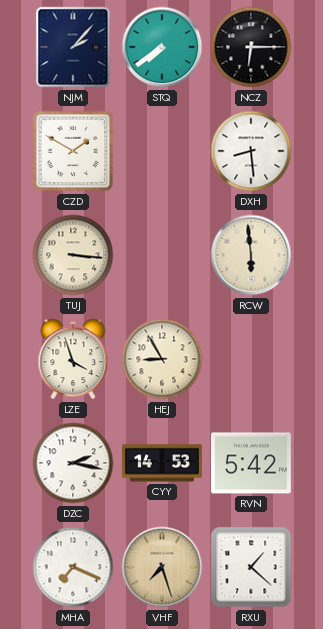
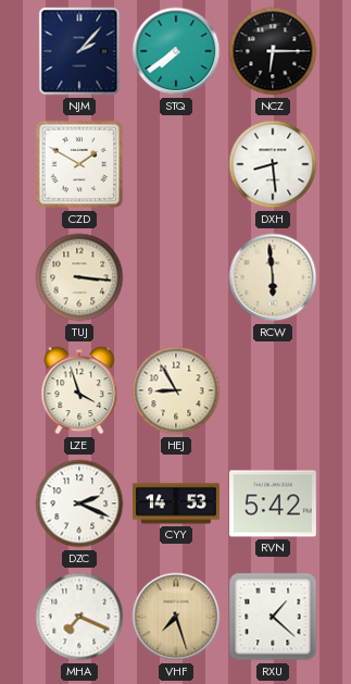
DZC: 2:17 -> 2:19
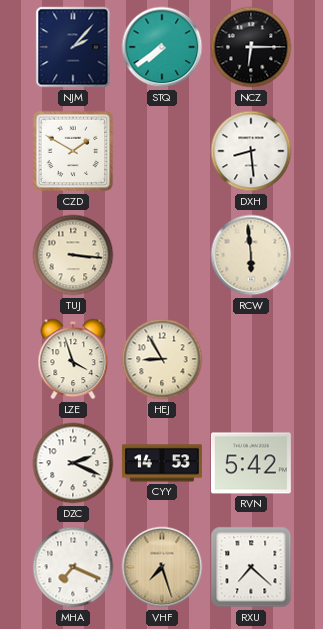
RXU: 1:22 -> 7:22
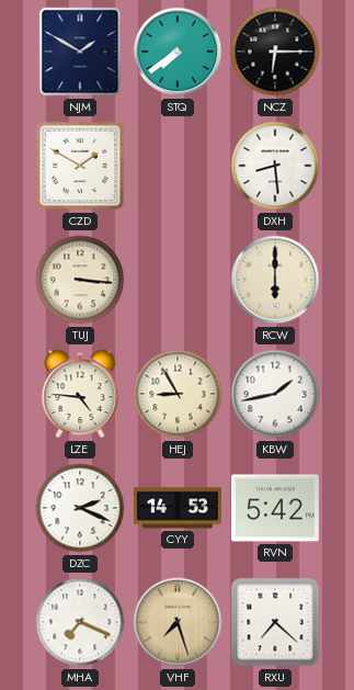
NJM: 2:07 -> 1:50
RCW: 5:59 -> 6:00
LZE: 3:57 -> 4:46
KBW: none -> 1:43
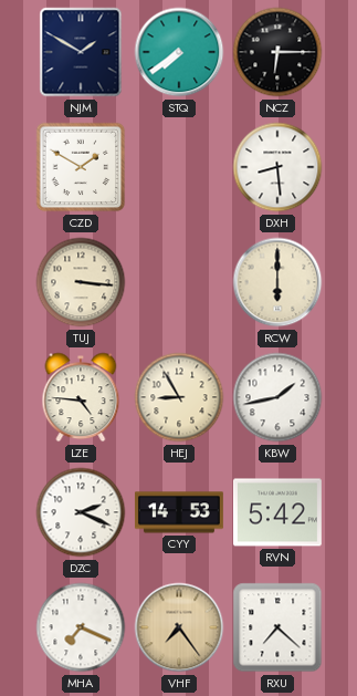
VHF: 7:27 -> 7:24
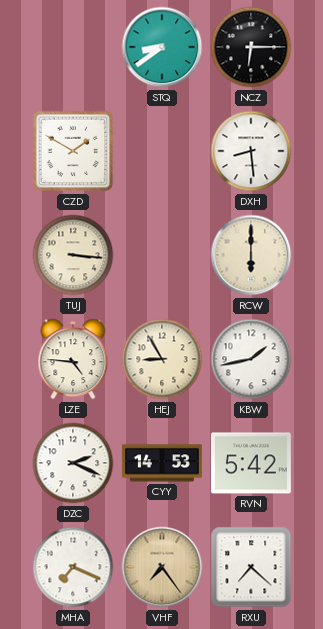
NJM: 1:50 -> none
STQ: 7:39 -> 8:39
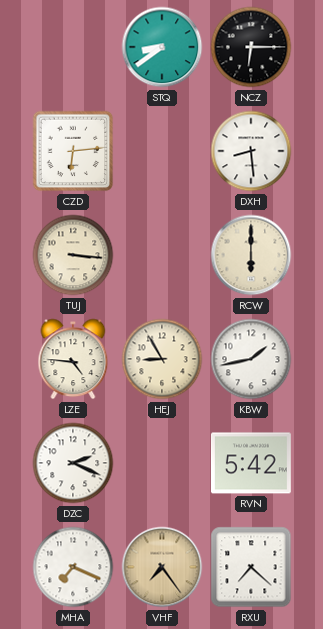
CZD: 1:50 -> 6:14
CYY: 14:53 -> none
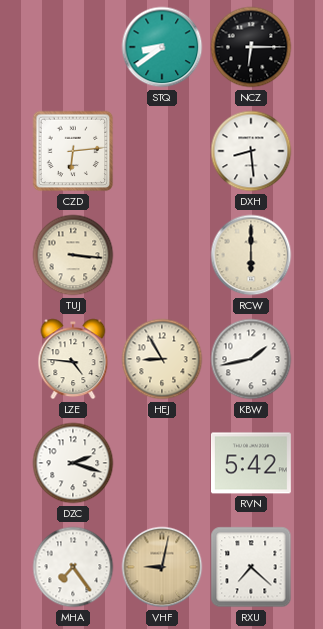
DZC: 2:19 -> 2:18
MHA: 7:19 -> 7:24
VHF: 7:24 -> 9:02
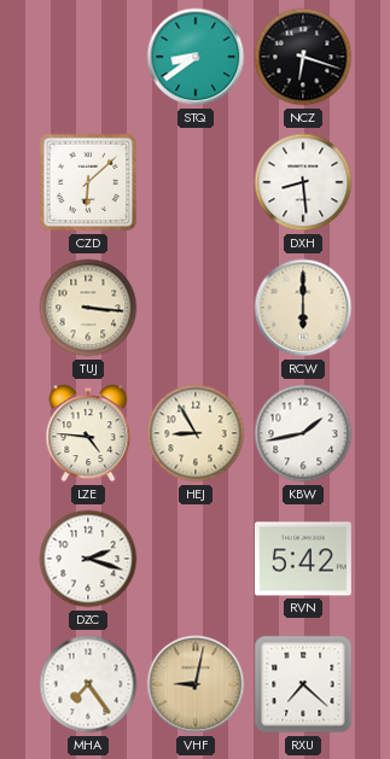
NCZ: 6:15 -> 6:18
CZD: 6:14 -> 6:08
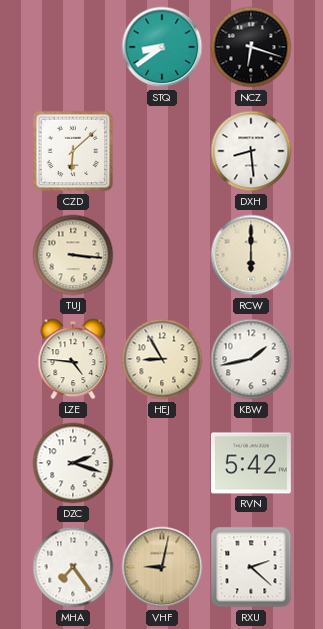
RXU: 7:22 -> 2:22
